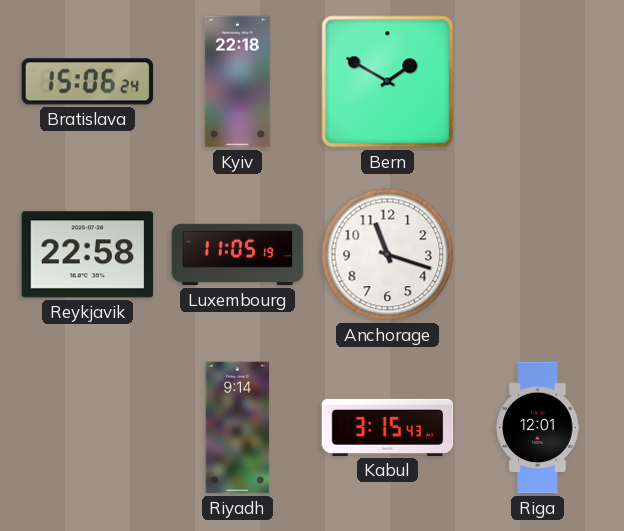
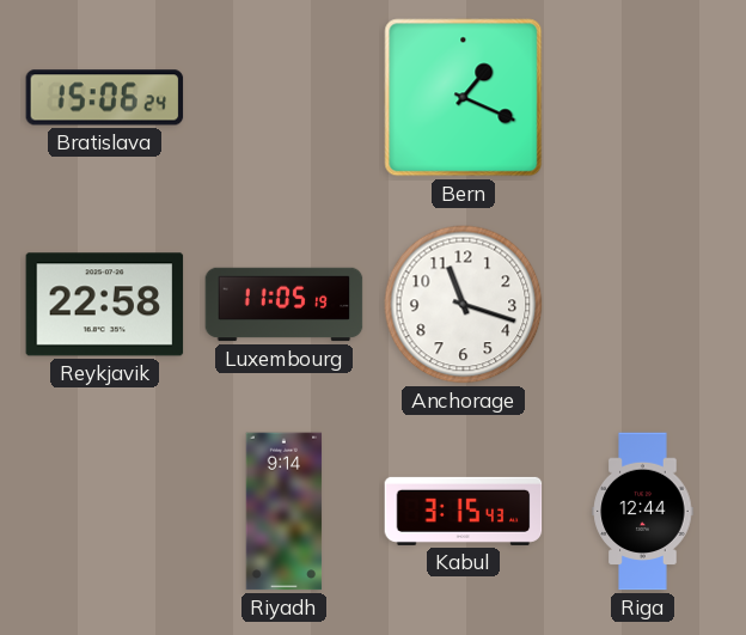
Kyiv: 22:18 -> none
Bern: 1:50 -> 1:19
Riga: 12:01 -> 12:44
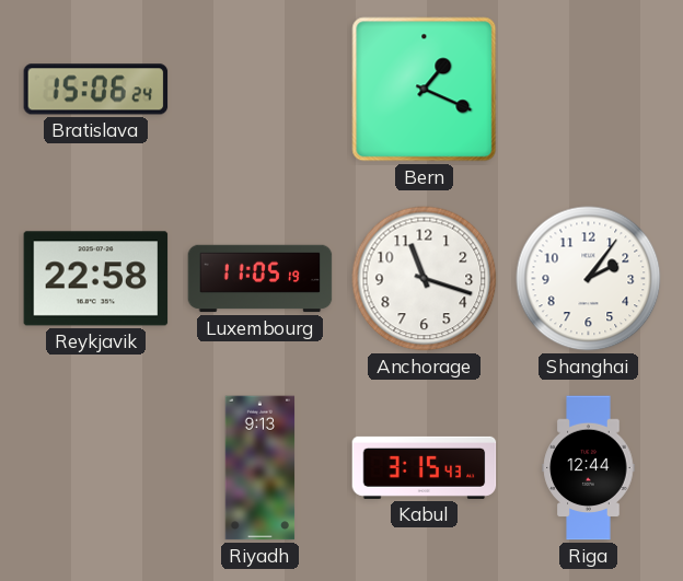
Shanghai: none -> 2:06
Riyadh: 9:14 -> 9:13
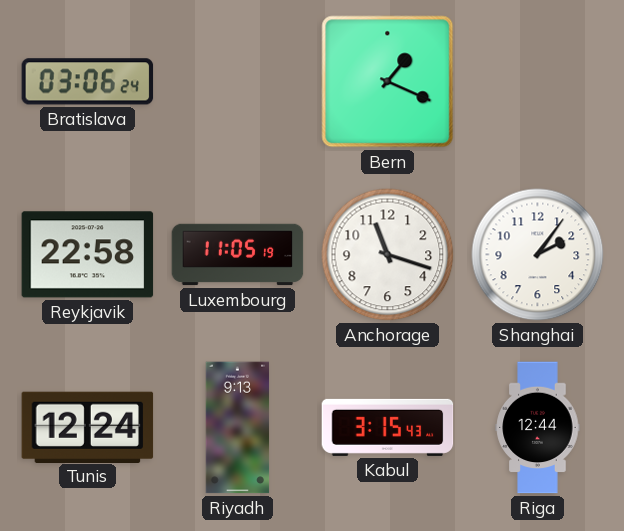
Bratislava: 15:06 -> 03:06
Tunis: none -> 12:24
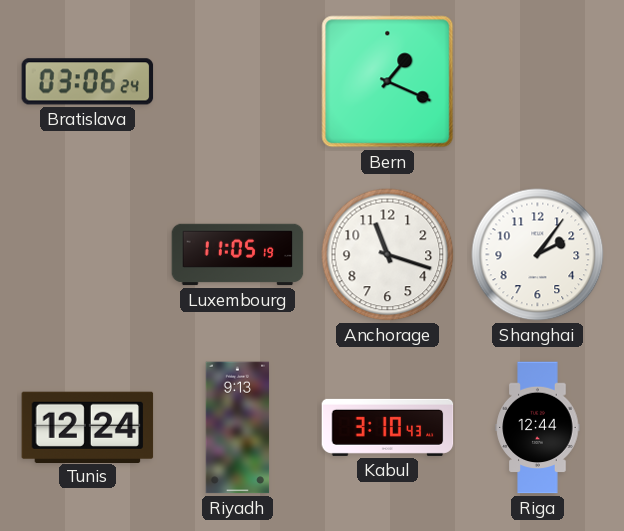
Reykjavik: 22:58 -> none
Kabul: 3:15 -> 3:10
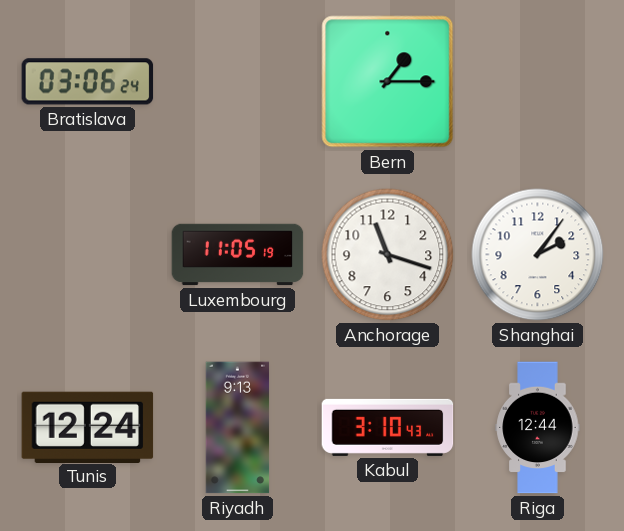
Bern: 1:19 -> 1:15
